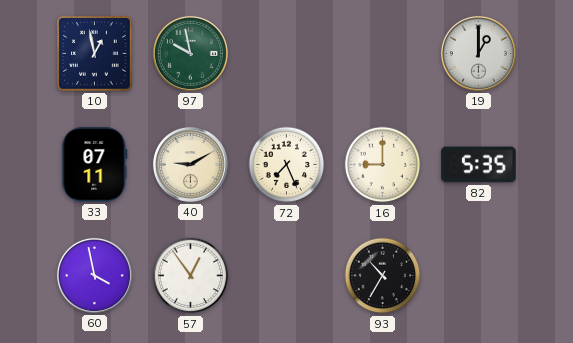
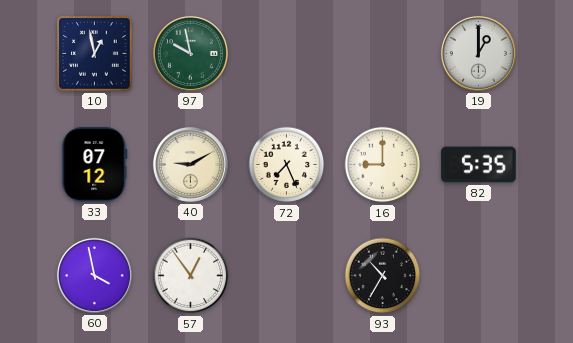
33: 07:11 -> 07:12
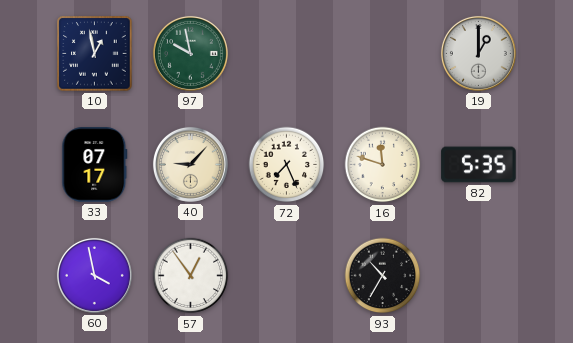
33: 07:12 -> 07:17
40: 9:10 -> 9:07
16: 9:00 -> 11:48
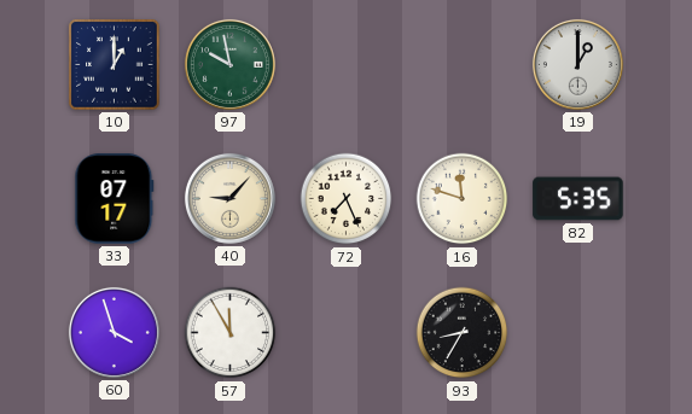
10: 12:58 -> 1:00
60: 3:58 -> 3:57
57: 12:54 -> 11:55
93: 10:35 -> 8:35
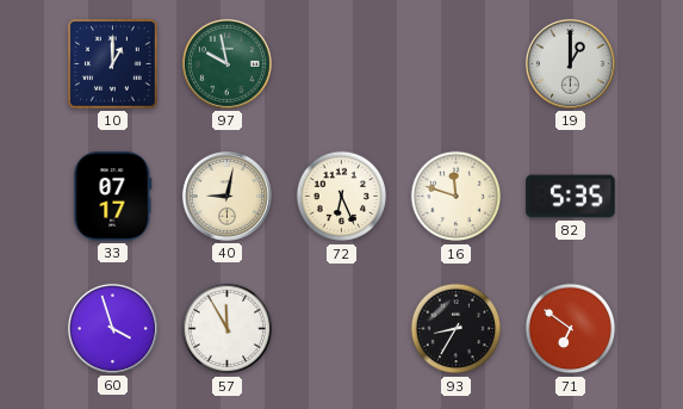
40: 9:07 -> 9:02
72: 7:26 -> 6:26
71: none -> 6:51
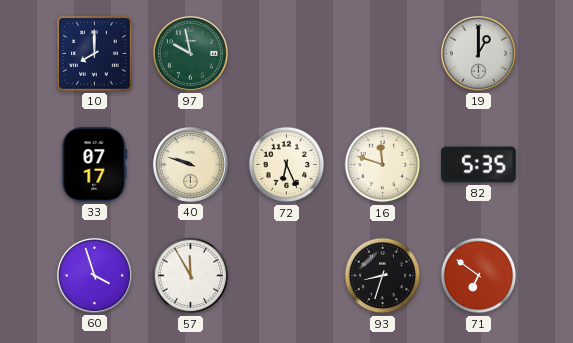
10: 1:00 -> 8:00
40: 9:02 -> 9:48
93: 8:35 -> 8:33
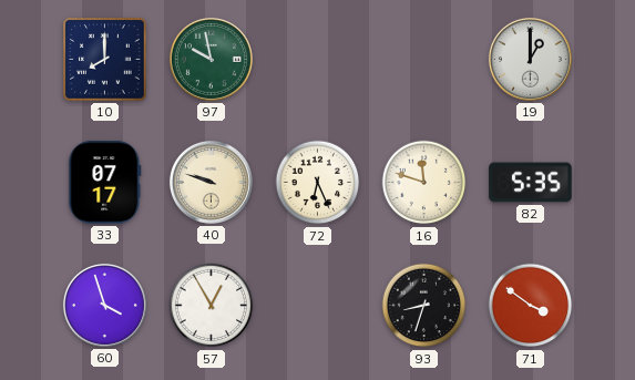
57: 11:55 -> 12:55
71: 6:51 -> 3:51
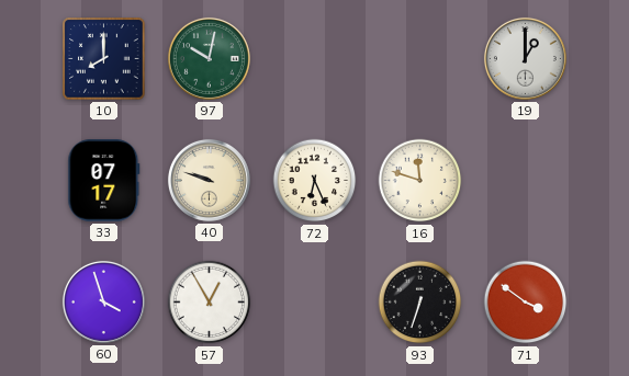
97: 9:58 -> 10:02
82: 5:35 -> none
93: 8:33 -> 6:33
